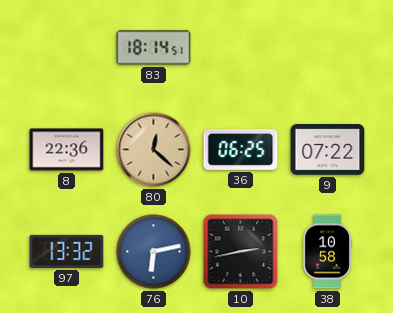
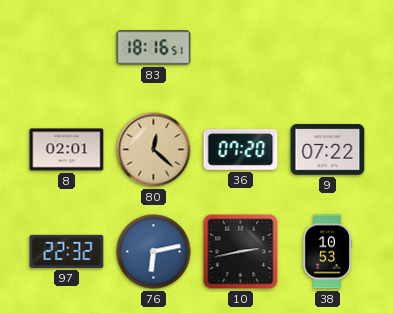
83: 18:14 -> 18:16
8: 22:36 -> 02:01
36: 06:25 -> 07:20
97: 13:32 -> 22:32
38: 10:58 -> 10:53
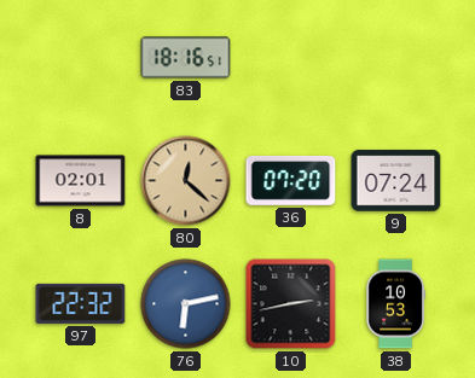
9: 07:22 -> 07:24
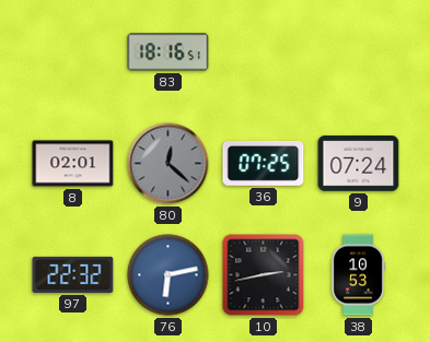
80 dial: champagne -> grey
36: 07:20 -> 07:25
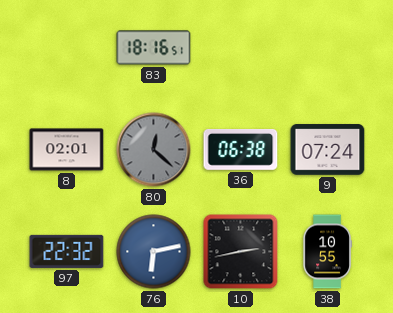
36: 07:25 -> 06:38
38: 10:53 -> 10:55
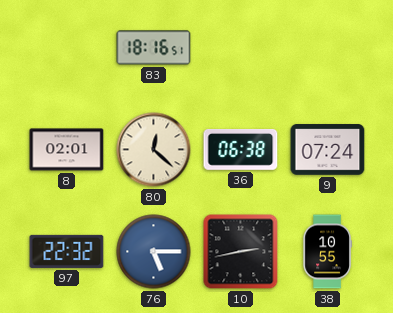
80 dial: grey -> cream
76: 6:13 -> 5:15
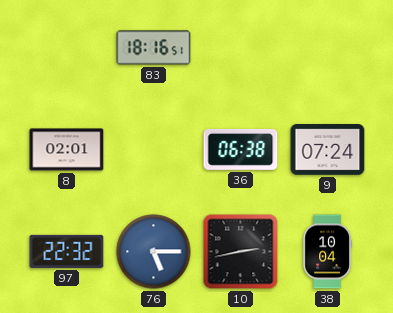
80: 12:22 -> none
38: 10:55 -> 10:04
